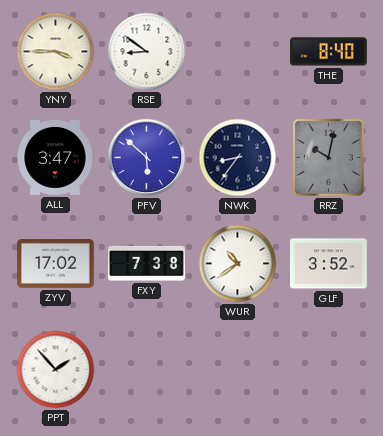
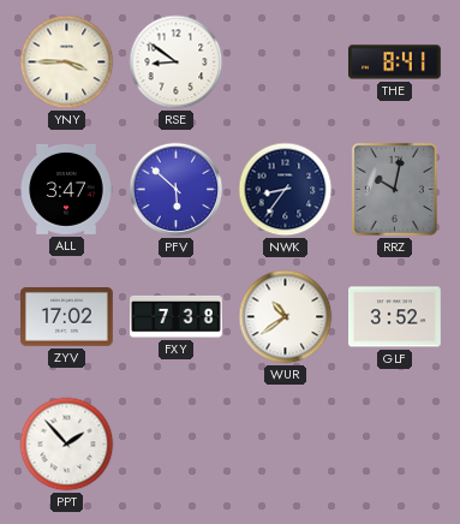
THE: 8:40 -> 8:41
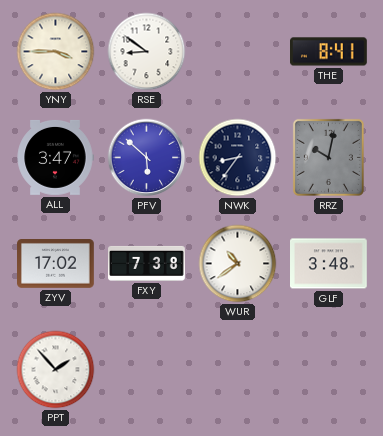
GLF: 3:52 -> 3:48
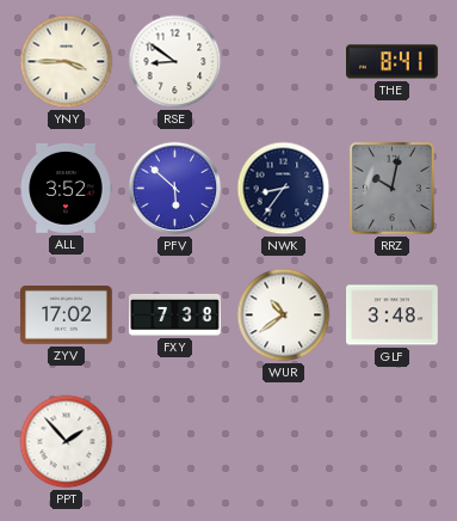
ALL: 3:47 -> 3:52
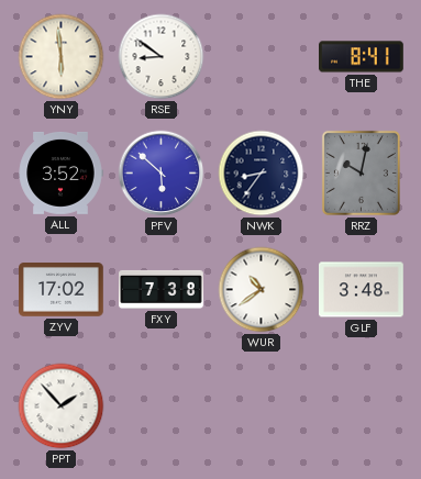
YNY: 3:45 -> 5:59
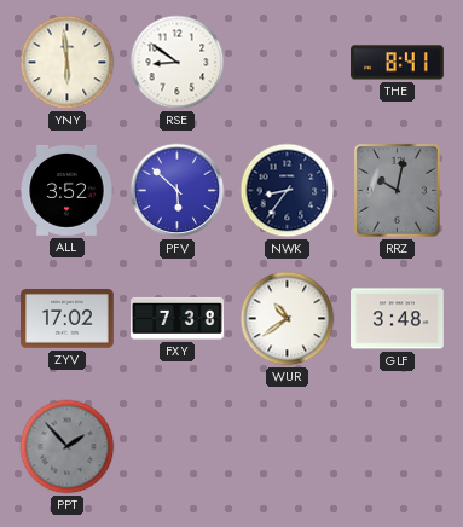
PPT dial: white -> grey
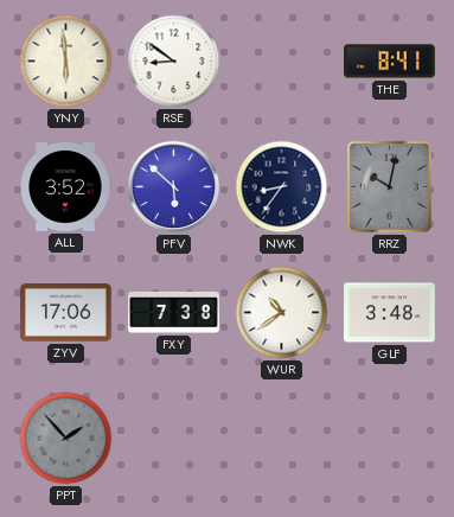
ZYV: 17:02 -> 17:06
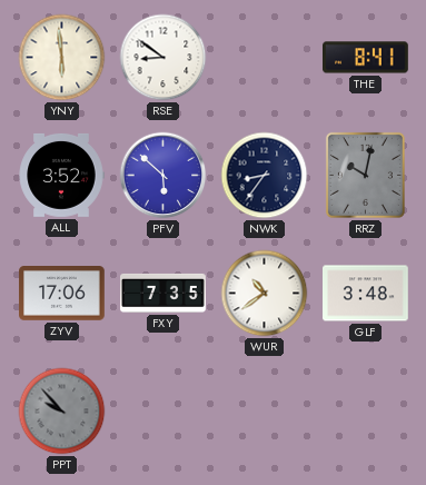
FXY: 7:38 -> 7:35
PPT: 1:53 -> 9:53
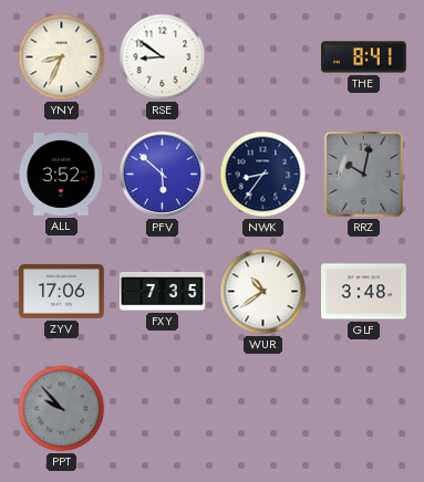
YNY: 5:59 -> 8:34
